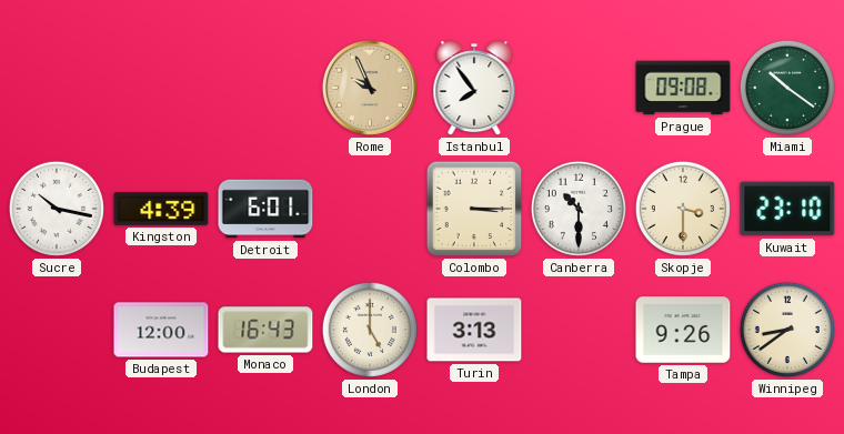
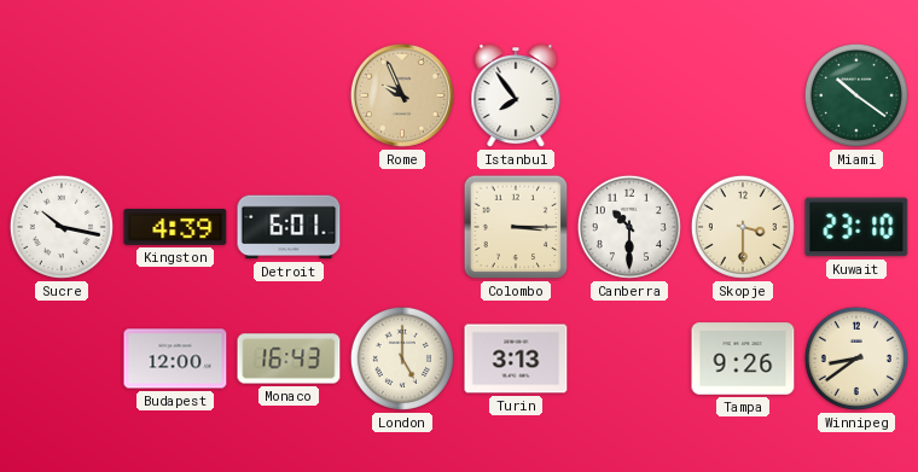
Prague: 09:08 -> none
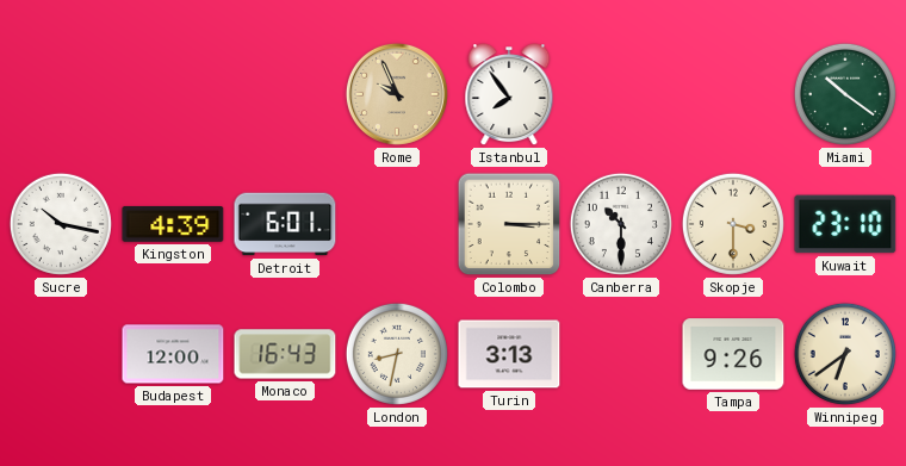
London: 5:00 -> 8:32
Winnipeg: 8:39 -> 6:39
